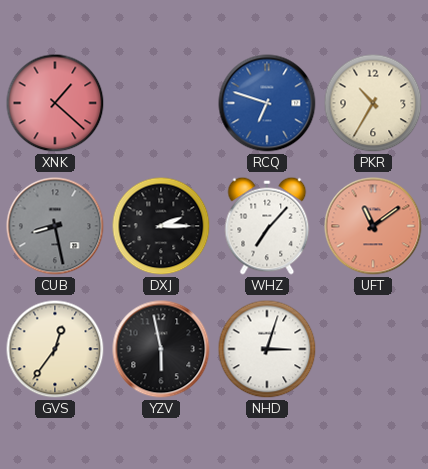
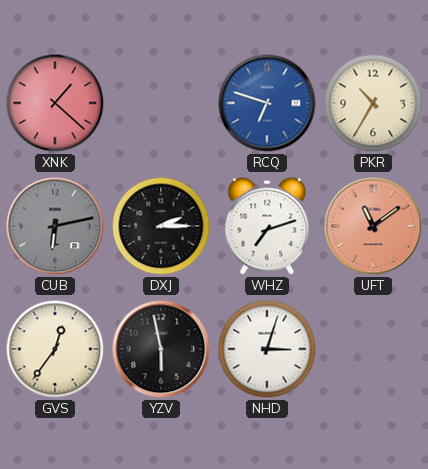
CUB: 8:28 -> 6:13
WHZ: 7:07 -> 7:12
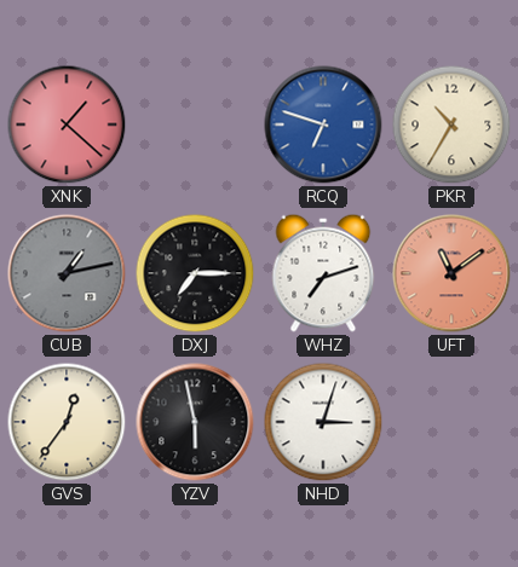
CUB: 6:13 -> 1:13
DXJ: 2:15 -> 7:15
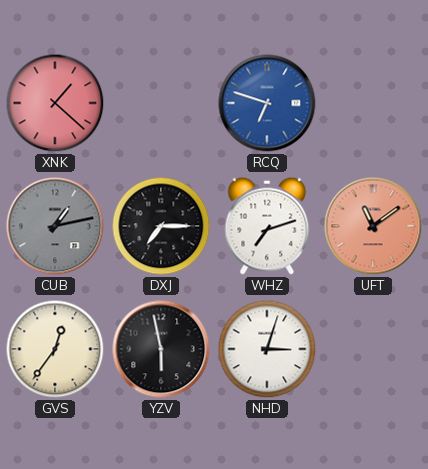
PKR: 10:35 -> none
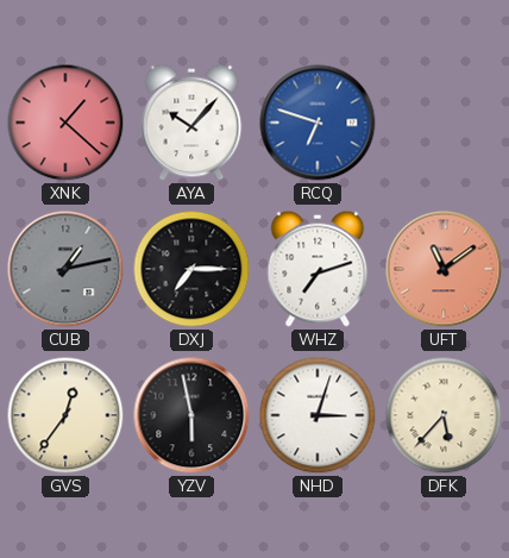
AYA: none -> 10:07
DFK: none -> 5:37
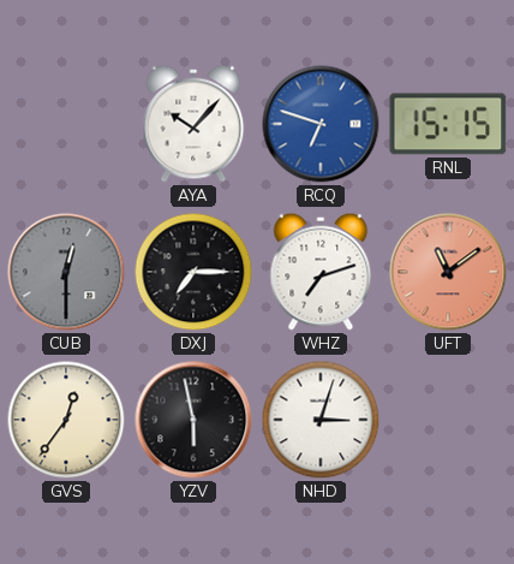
XNK: 1:22 -> none
RNL: none -> 15:15
CUB: 1:13 -> 12:30
DFK: 5:37 -> none
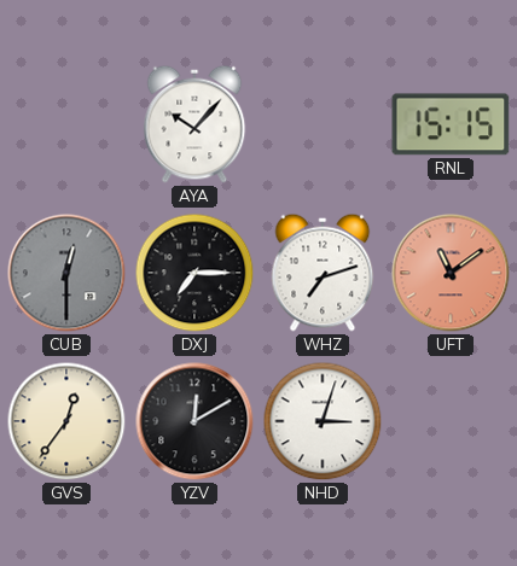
RCQ: 6:48 -> none
YZV: 5:58 -> 12:10
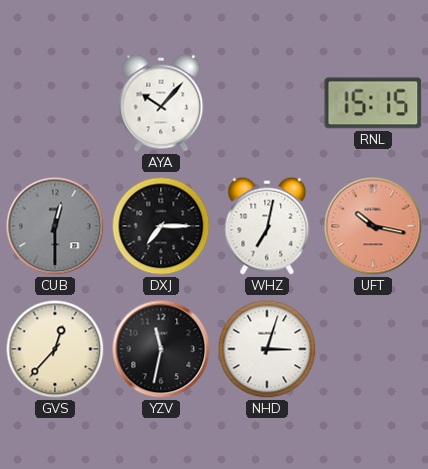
WHZ: 7:12 -> 7:02
UFT: 11:09 -> 10:17
GVS: 12:36 -> 12:37
YZV: 12:10 -> 11:32
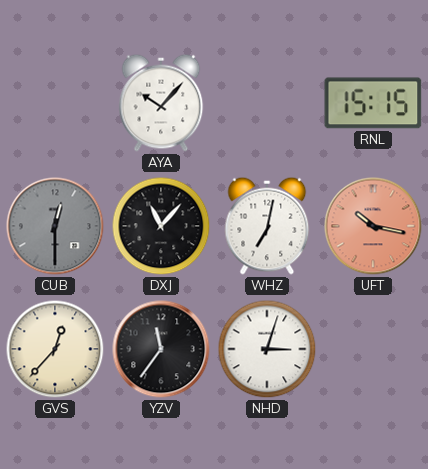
DXJ: 7:15 -> 11:07
YZV: 11:32 -> 11:36
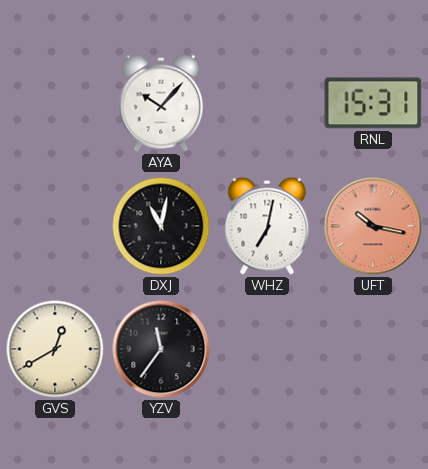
RNL: 15:15 -> 15:31
CUB: 12:30 -> none
DXJ: 11:07 -> 11:02
GVS: 12:37 -> 12:40
NHD: 3:03 -> none
